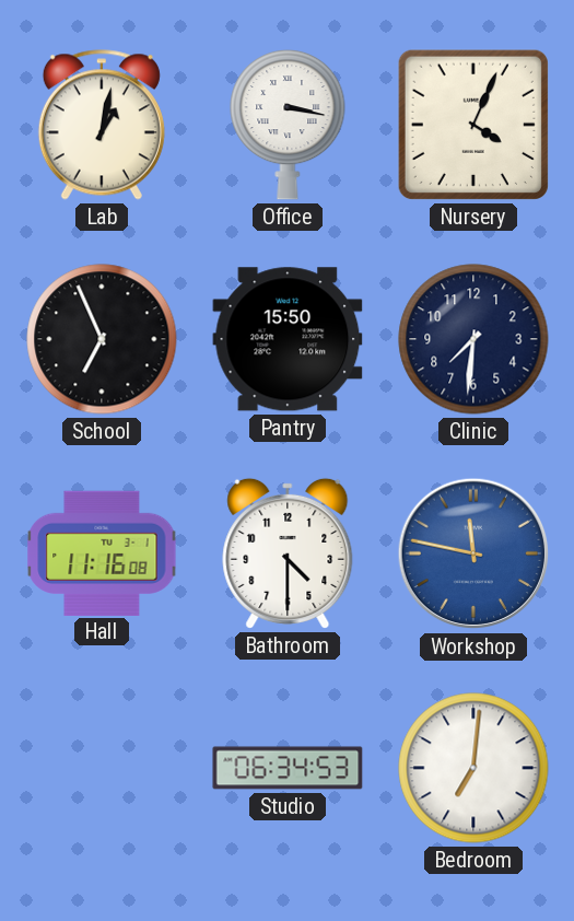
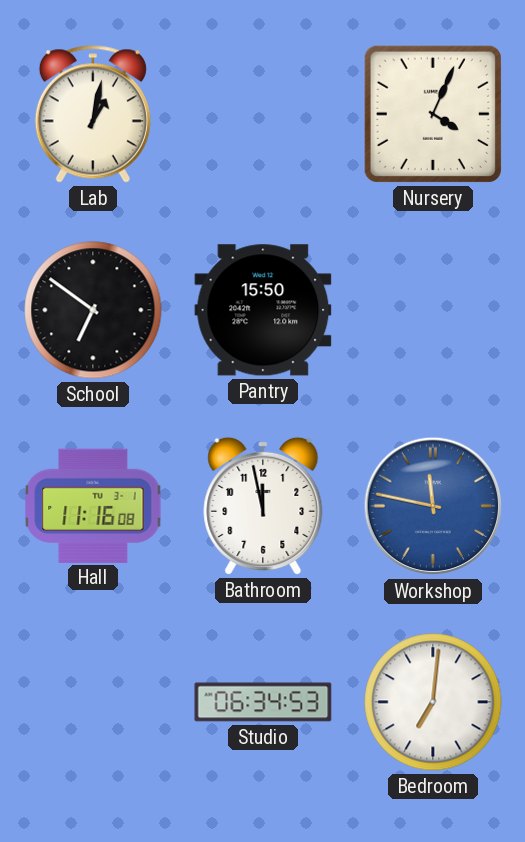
Office: 3:17 -> none
School: 6:56 -> 6:51
Clinic: 7:31 -> none
Bathroom: 4:30 -> 11:58
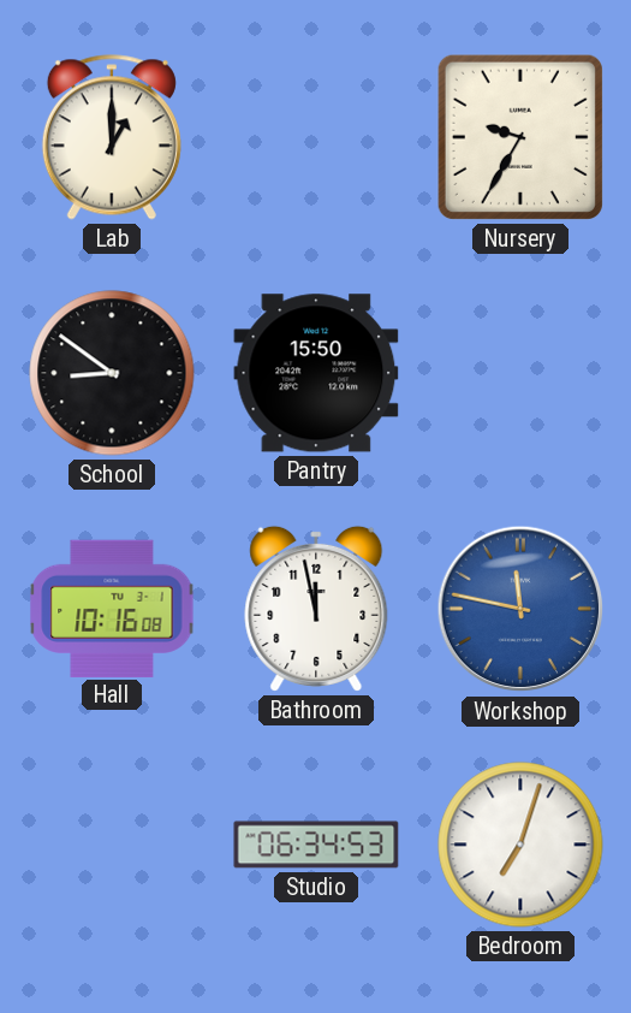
Lab: 1:02 -> 1:00
Nursery: 4:04 -> 9:35
School: 6:51 -> 8:51
Hall: 11:16 -> 10:16
Bedroom: 7:01 -> 7:03
